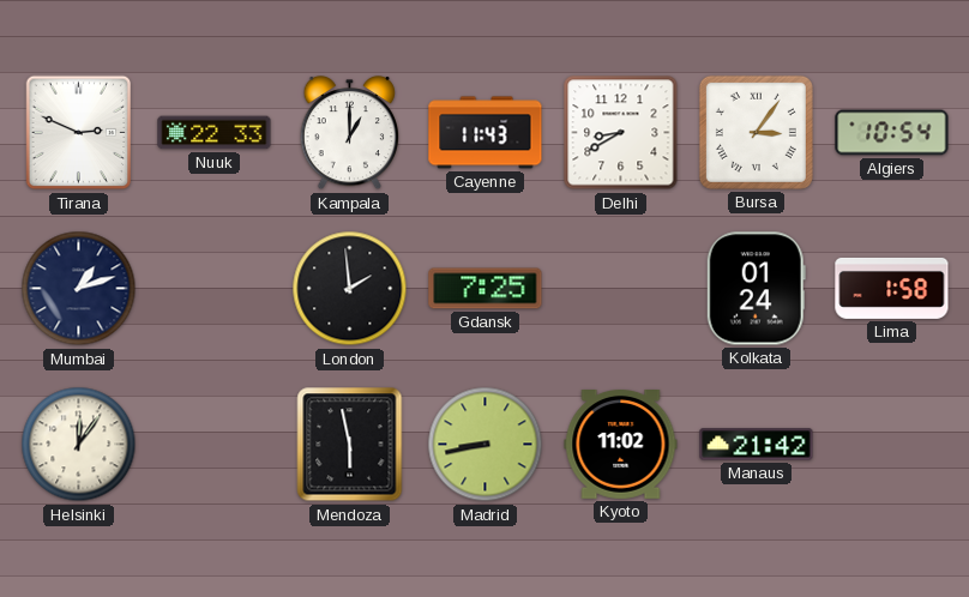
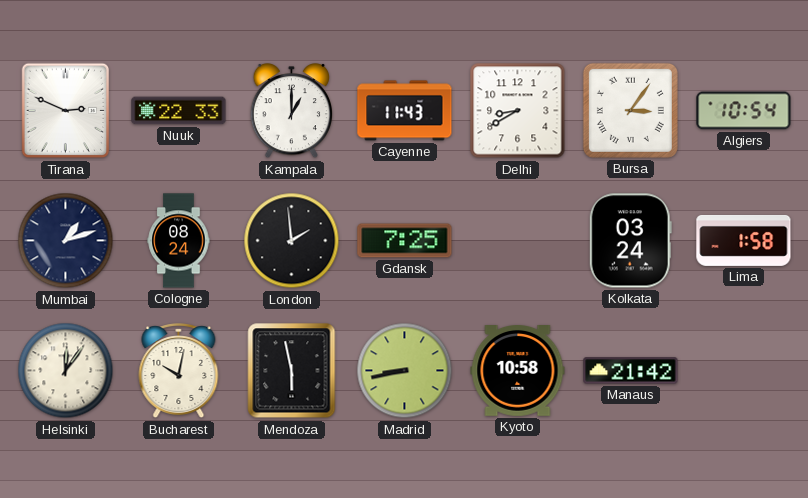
Cologne: none -> 08:24
Kolkata: 01:24 -> 03:24
Bucharest: none -> 10:02
Kyoto: 11:02 -> 10:58
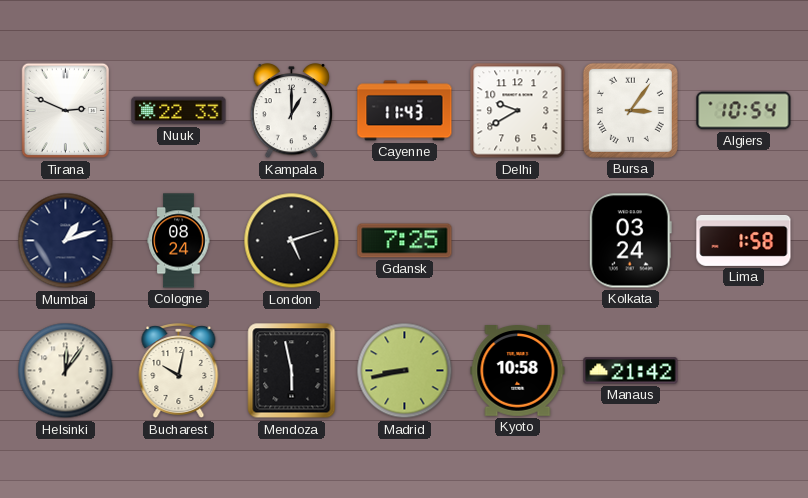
Delhi: 8:40 -> 9:40
London: 1:59 -> 5:12
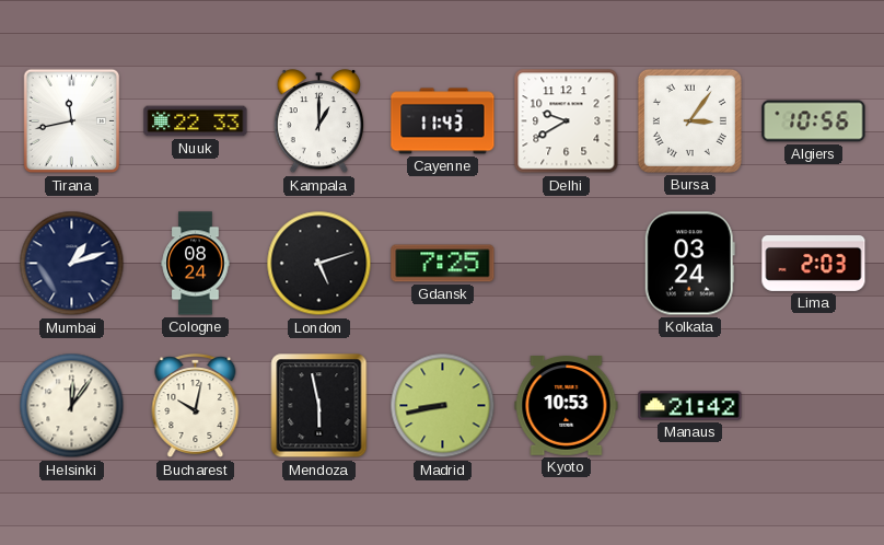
Tirana: 2:49 -> 11:43
Algiers: 10:54 -> 10:56
Lima: 1:58 -> 2:03
Kyoto: 10:58 -> 10:53
